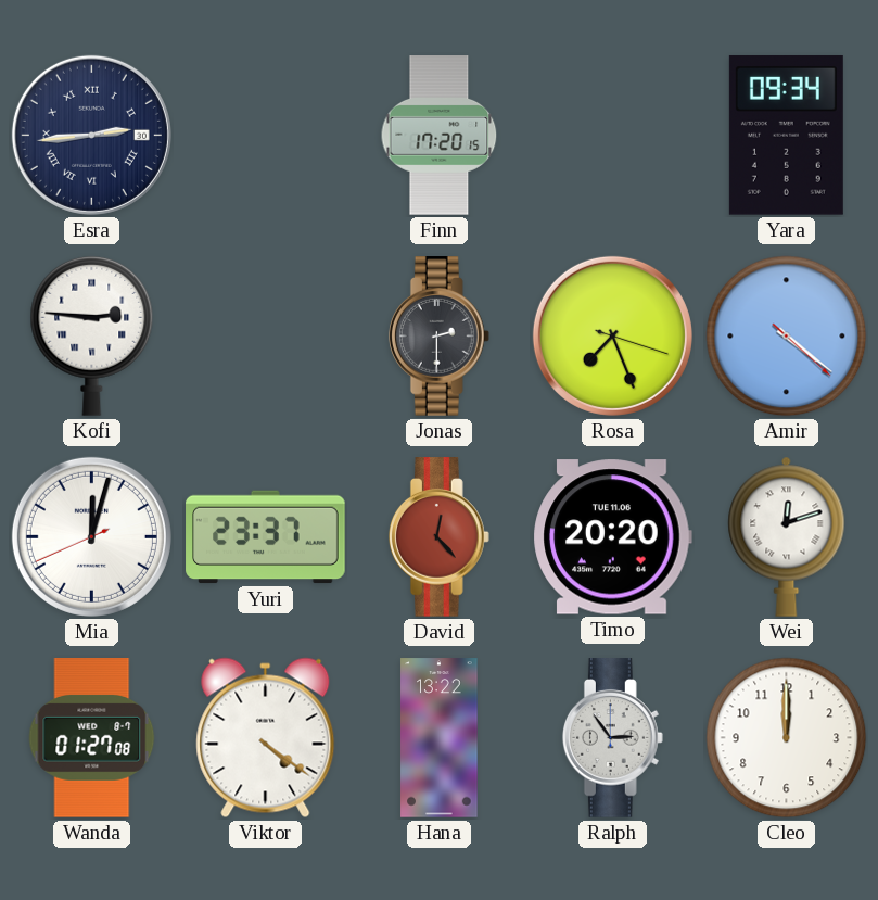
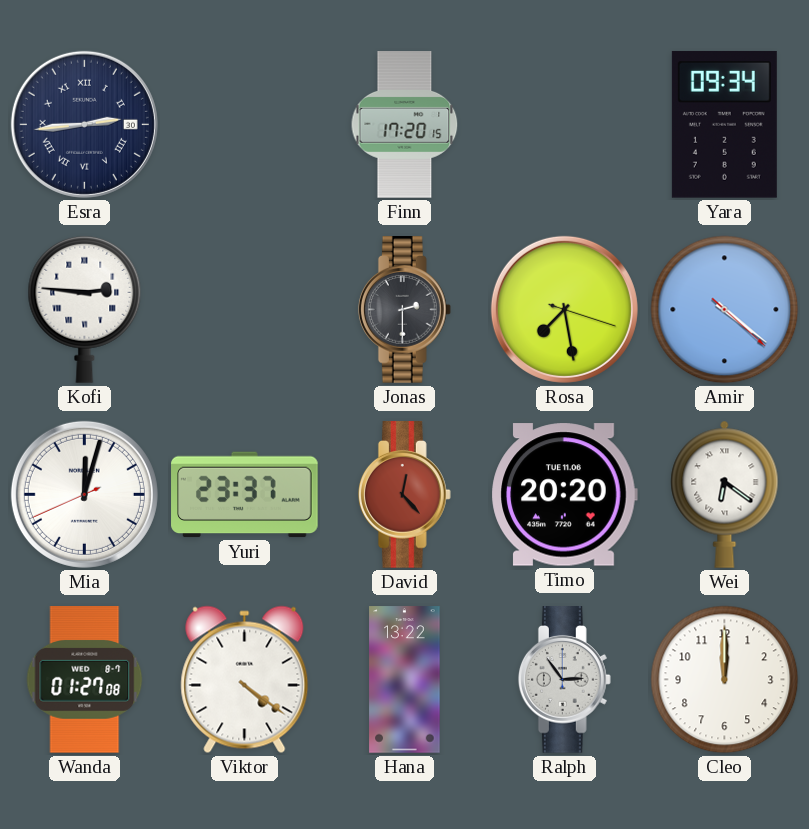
Rosa: 7:26 -> 7:28
Wei: 12:12 -> 6:21
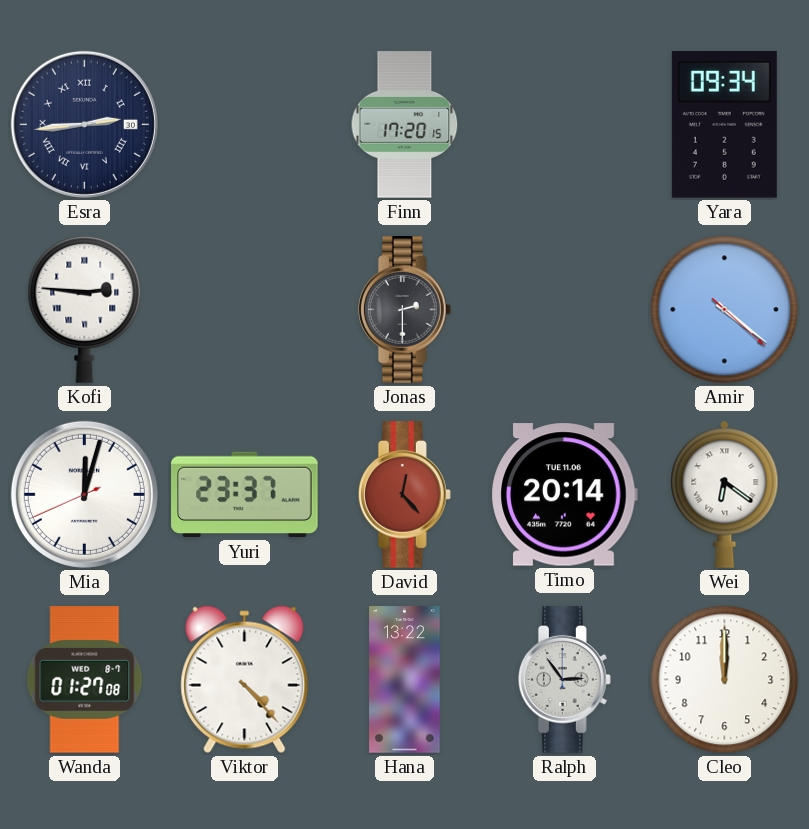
Rosa: 7:28 -> none
Timo: 20:20 -> 20:14
Viktor: 4:21 -> 4:23
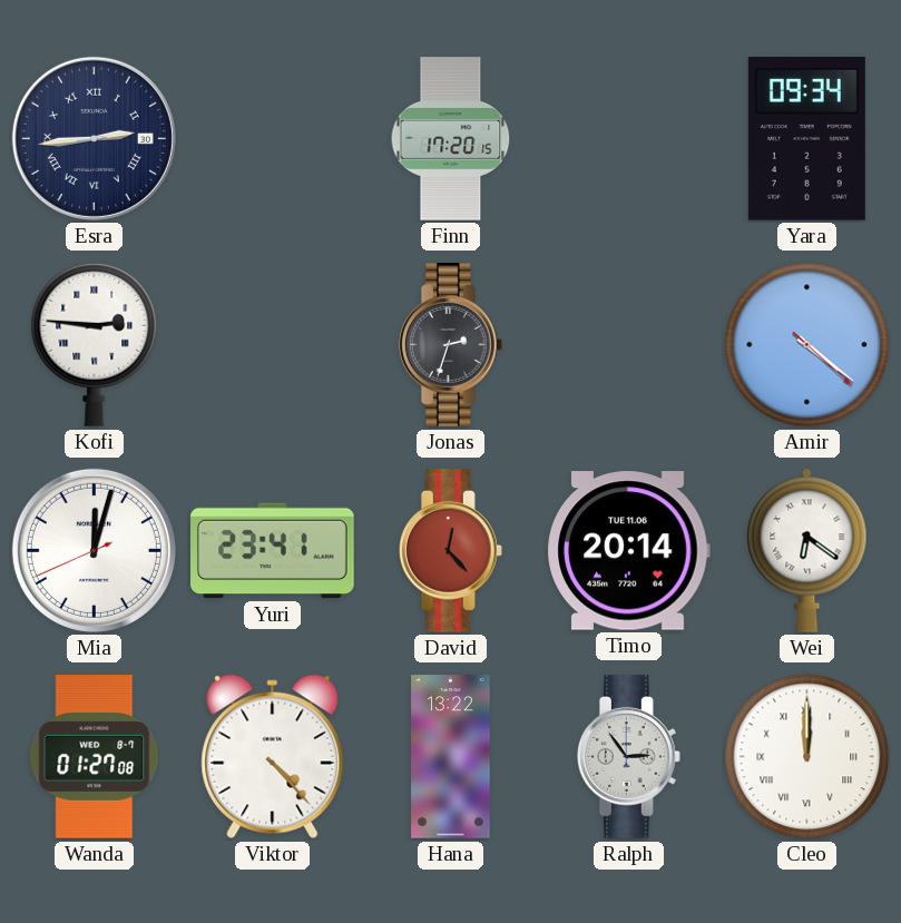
Jonas: 2:30 -> 2:33
Yuri: 23:37 -> 23:41
Cleo numerals: Arabic -> Roman
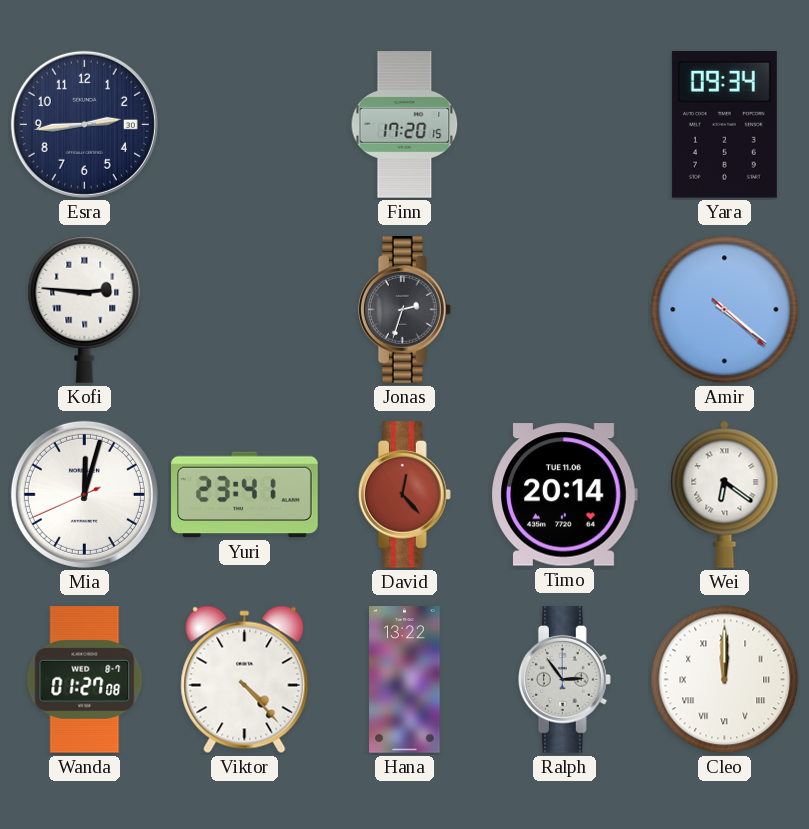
Esra numerals: Roman -> Arabic
